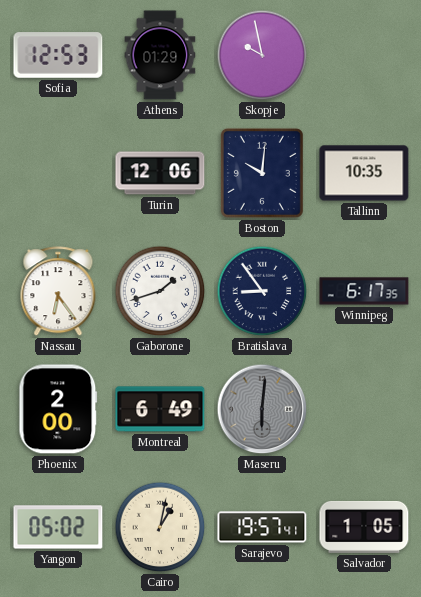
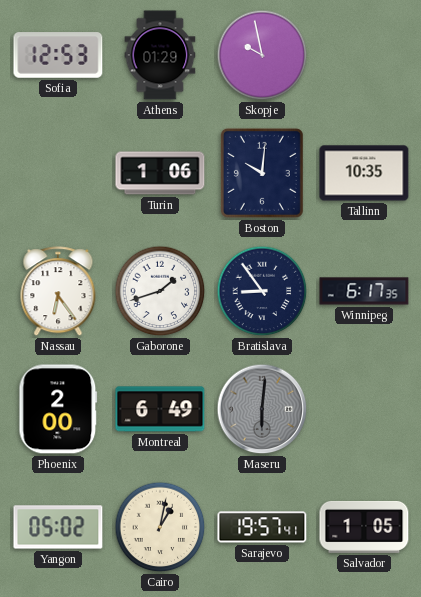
Turin: 12:06 -> 1:06
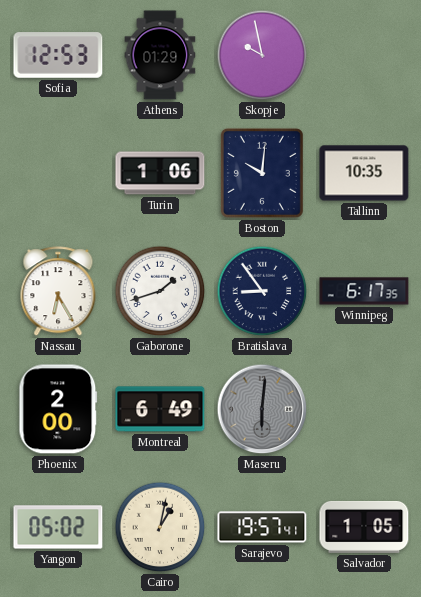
Nassau: 6:24 -> 6:25
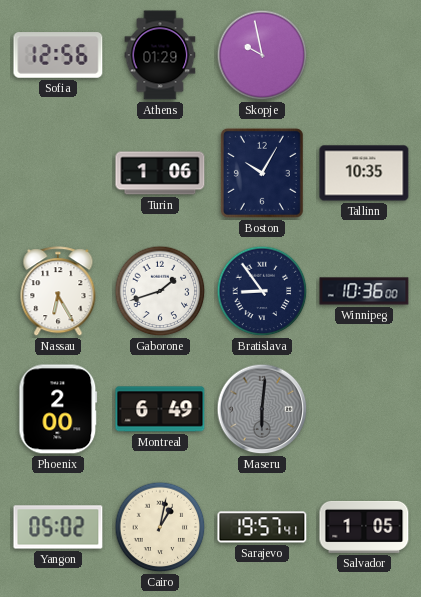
Sofia: 12:53 -> 12:56
Boston: 10:01 -> 10:05
Winnipeg: 6:17 -> 10:36
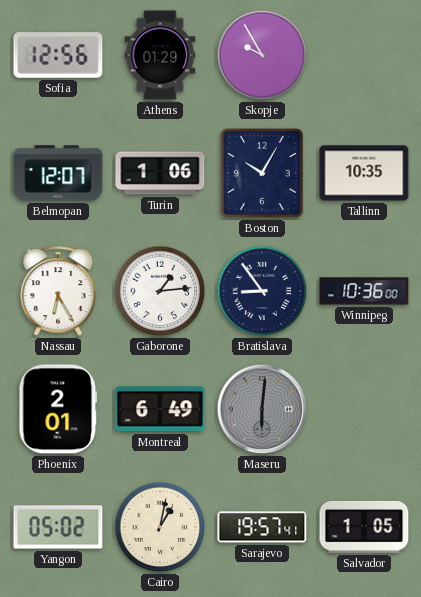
Skopje: 9:58 -> 9:55
Belmopan: none -> 12:07
Gaborone: 1:42 -> 1:14
Phoenix: 2:00 -> 2:01
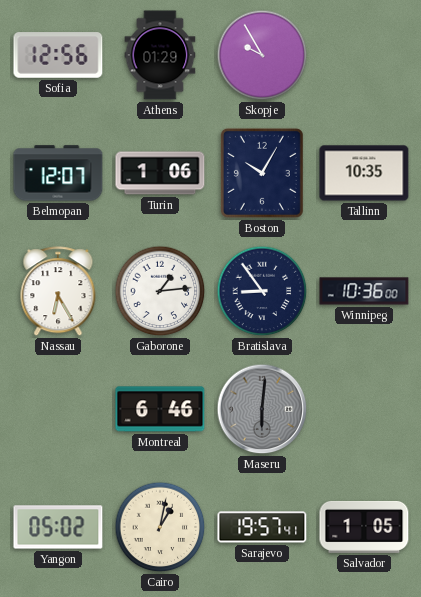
Phoenix: 2:01 -> none
Montreal: 6:49 -> 6:46
